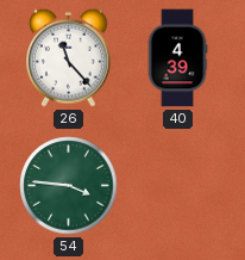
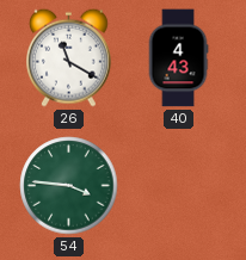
26: 11:23 -> 11:20
40: 4:39 -> 4:43
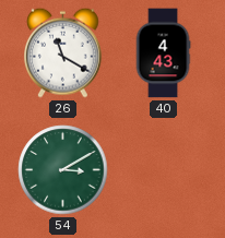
54: 3:46 -> 3:10
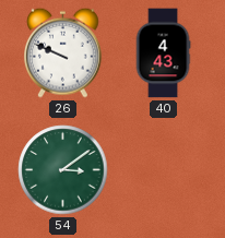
26: 11:20 -> 9:49
54: 3:10 -> 3:09
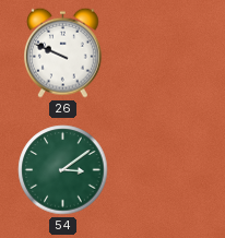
40: 4:43 -> none
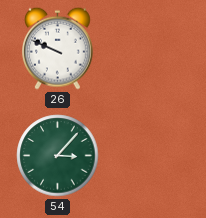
54: 3:09 -> 3:07
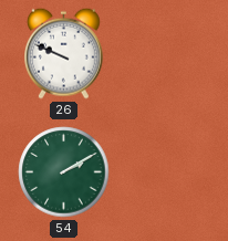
54: 3:07 -> 2:10
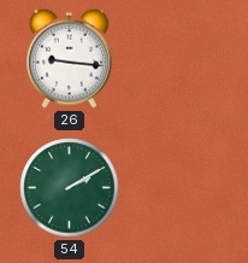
26: 9:49 -> 9:16
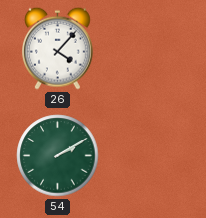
26: 9:16 -> 4:07
